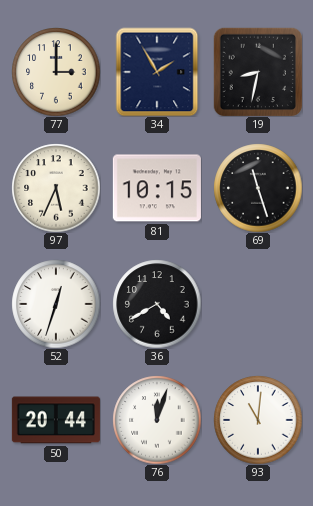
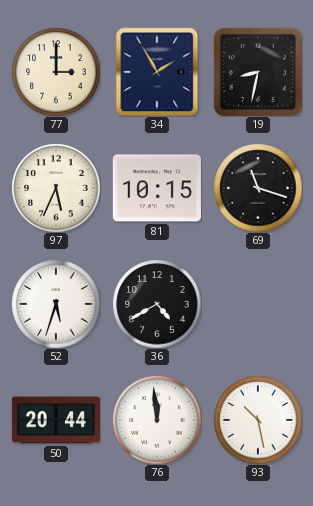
69: 11:27 -> 11:18
52: 12:33 -> 5:33
76: 12:03 -> 11:59
93: 11:01 -> 10:28
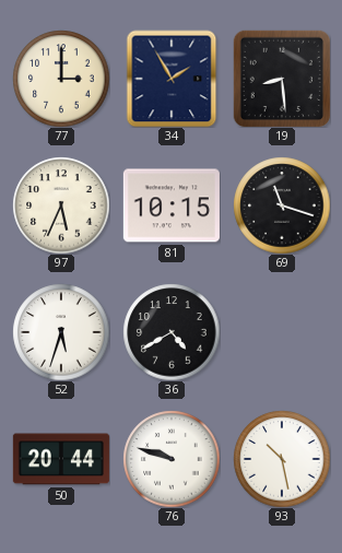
19: 8:32 -> 8:29
76: 11:59 -> 9:48
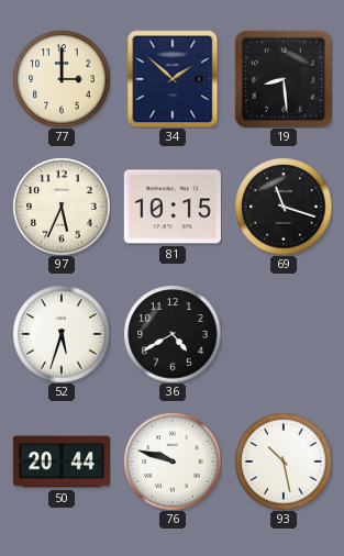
34: 1:55 -> 1:52
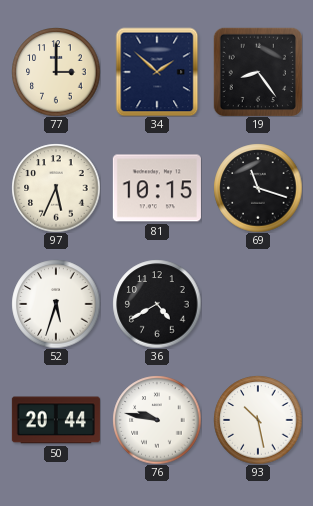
19: 8:29 -> 8:24
76: 9:48 -> 9:47
